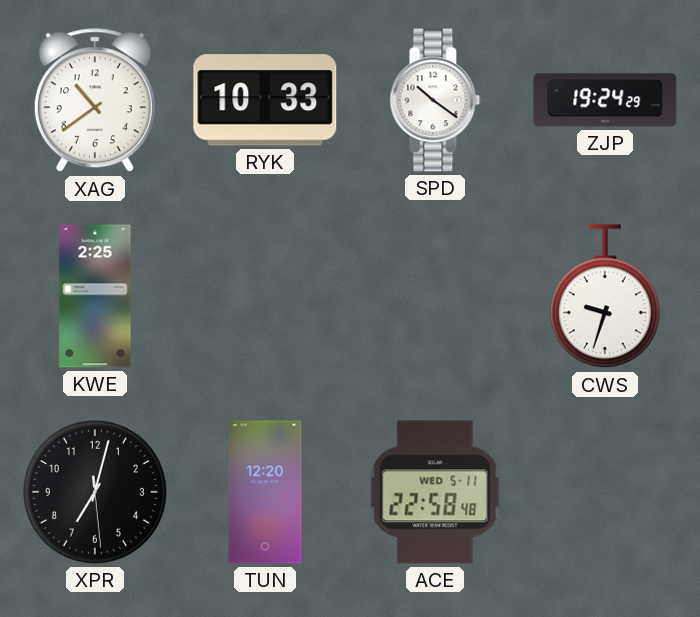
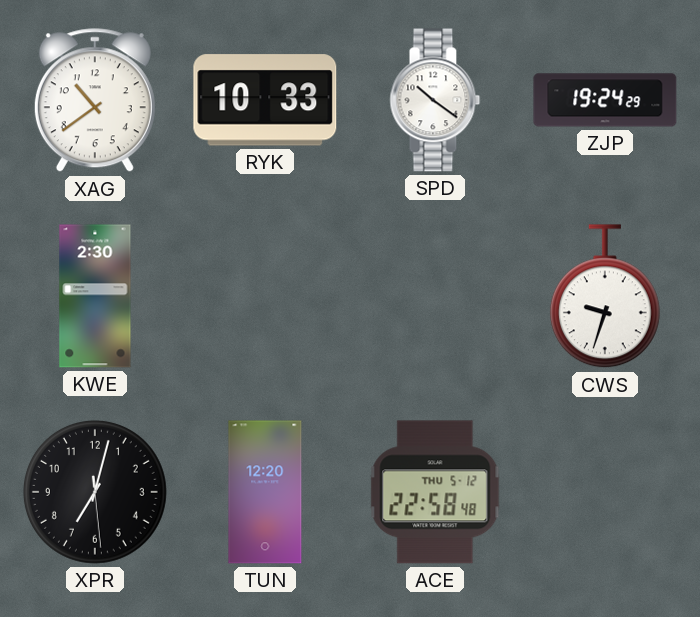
KWE: 2:25 -> 2:30
ACE date: WED 5-11 -> THU 5-12
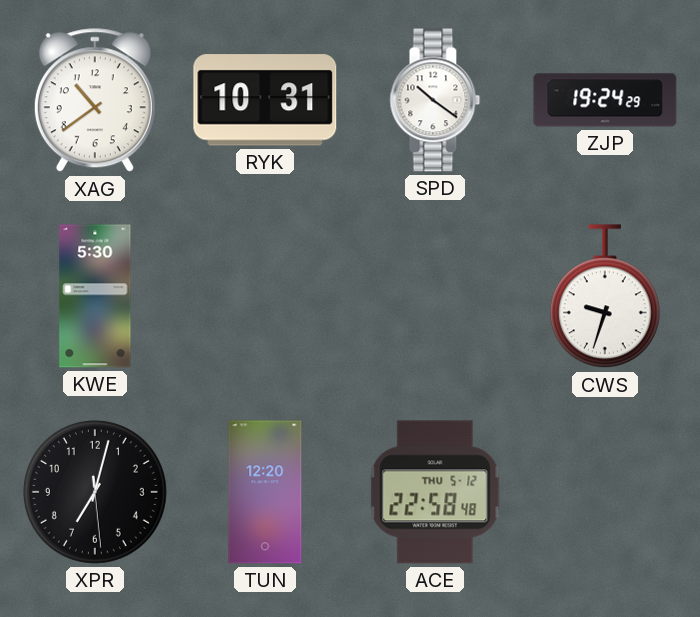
RYK: 10:33 -> 10:31
KWE: 2:30 -> 5:30
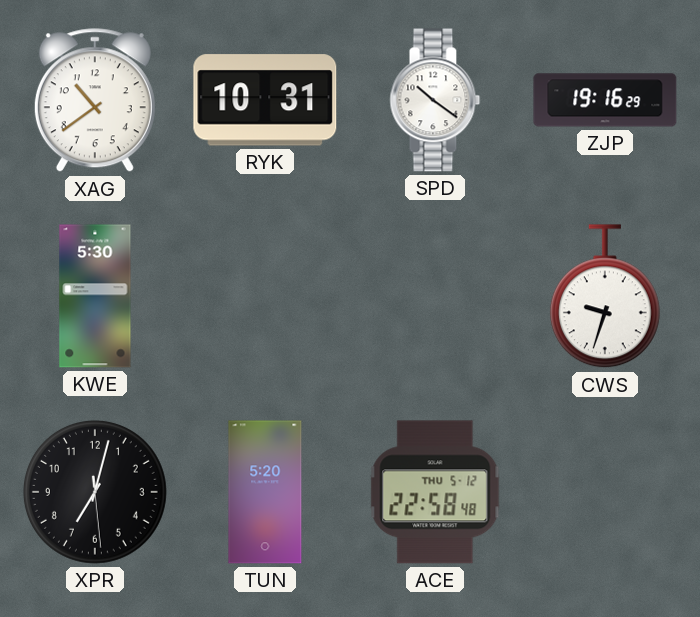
ZJP: 19:24 -> 19:16
TUN: 12:20 -> 5:20
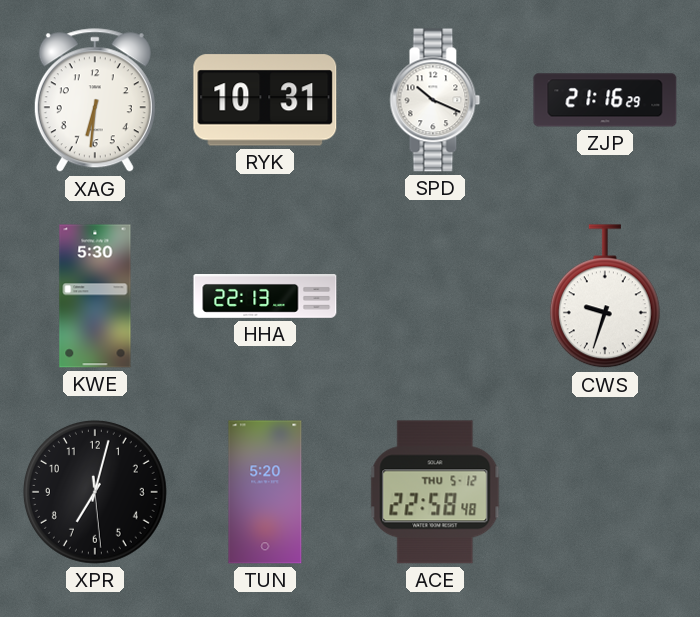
XAG: 10:39 -> 6:31
SPD: 10:21 -> 10:19
ZJP: 19:16 -> 21:16
HHA: none -> 22:13
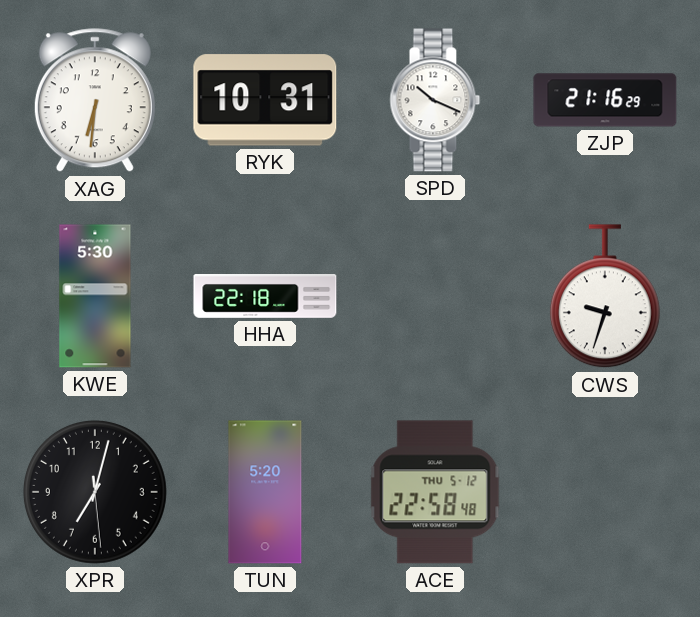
HHA: 22:13 -> 22:18
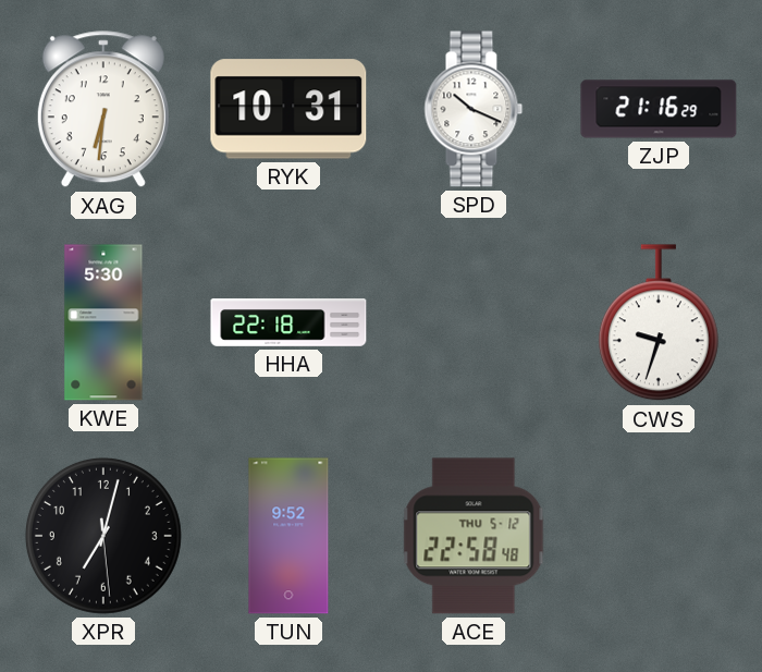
TUN: 5:20 -> 9:52
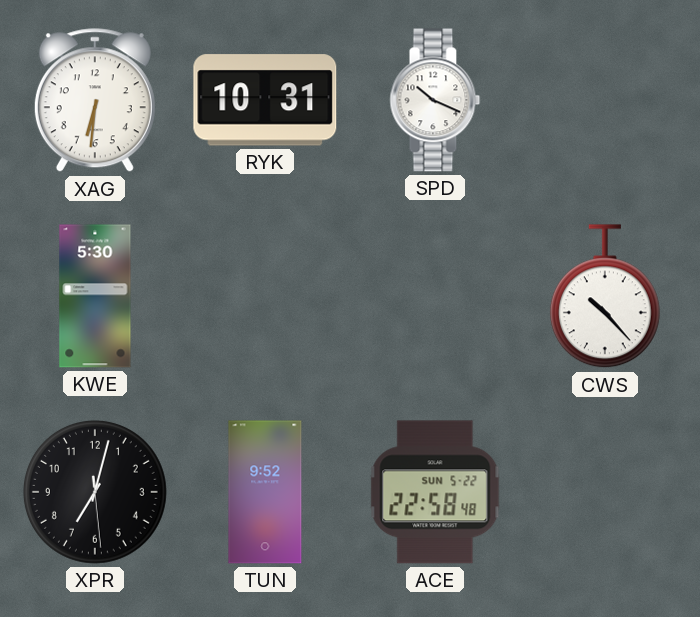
ZJP: 21:16 -> none
HHA: 22:18 -> none
CWS: 9:33 -> 10:23
ACE date: THU 5-12 -> SUN 5-22
